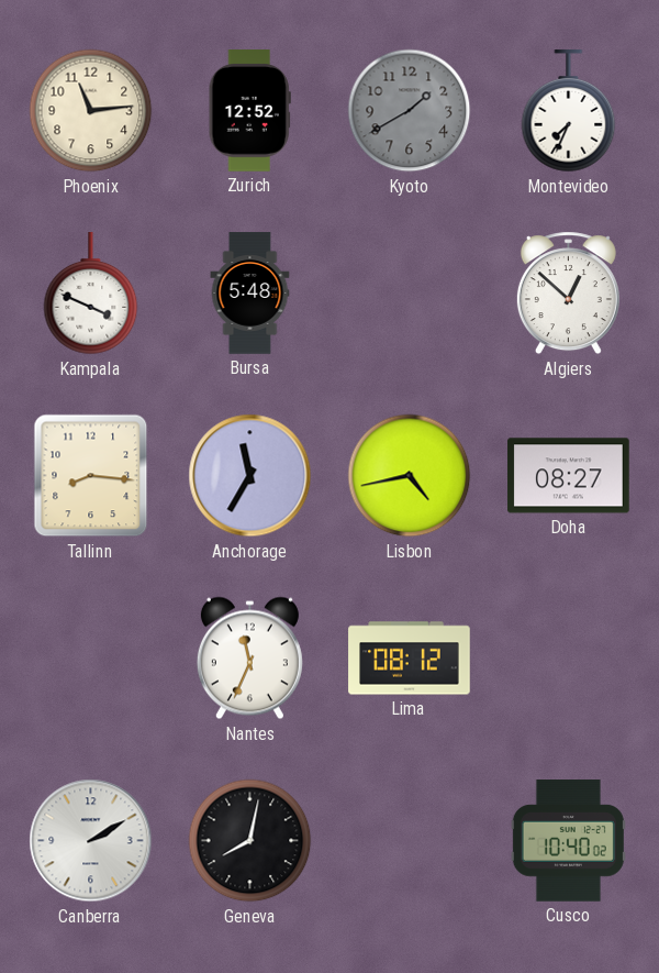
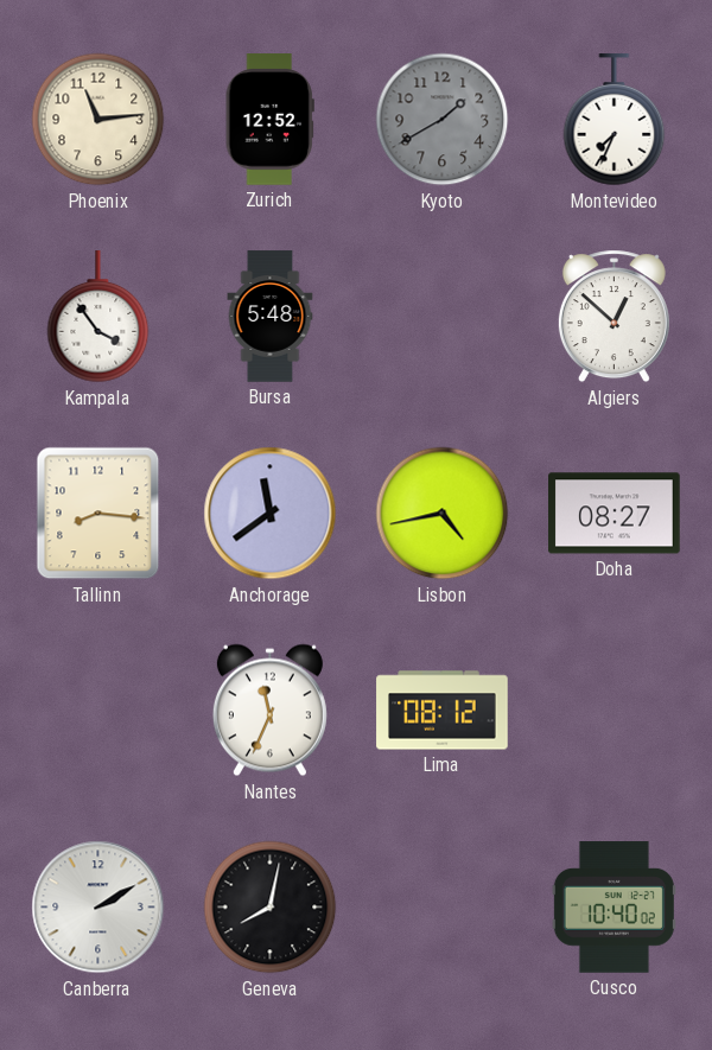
Kampala: 3:49 -> 3:54
Anchorage: 11:35 -> 11:39
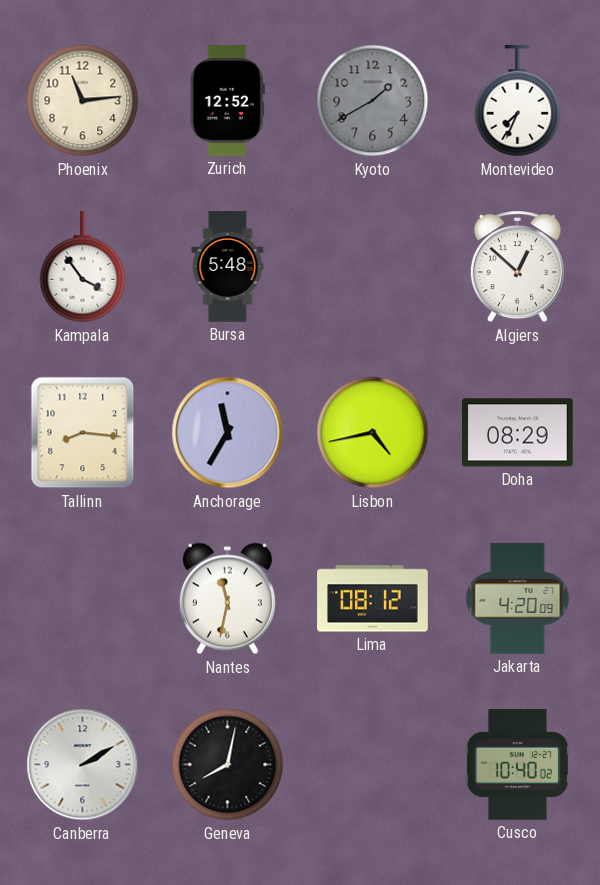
Anchorage: 11:39 -> 11:35
Doha: 08:27 -> 08:29
Nantes: 11:34 -> 11:32
Jakarta: none -> 4:20
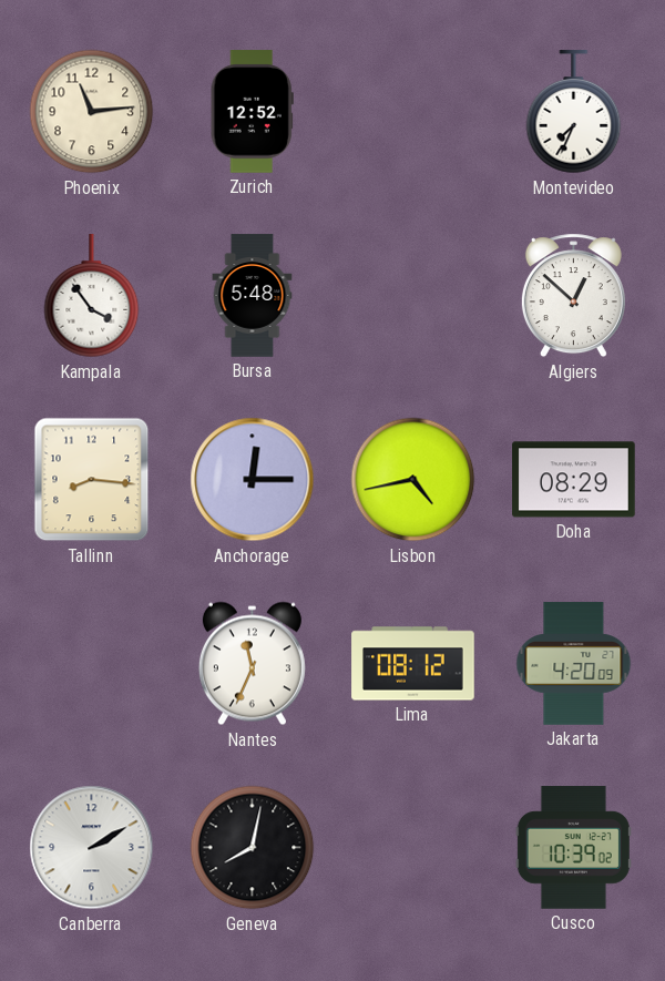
Kyoto: 1:40 -> none
Anchorage: 11:35 -> 12:15
Nantes: 11:32 -> 11:34
Cusco: 10:40 -> 10:39
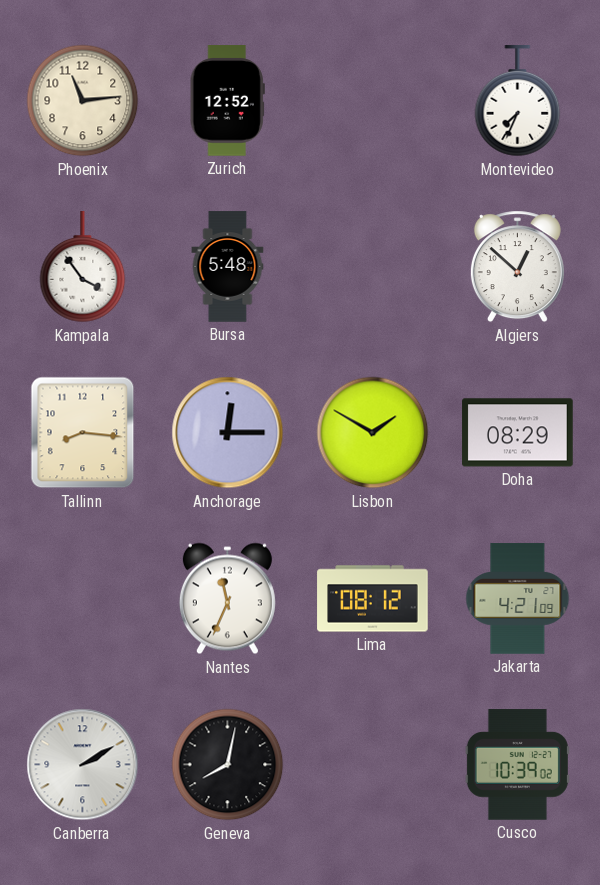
Lisbon: 4:43 -> 1:50
Jakarta: 4:20 -> 4:21
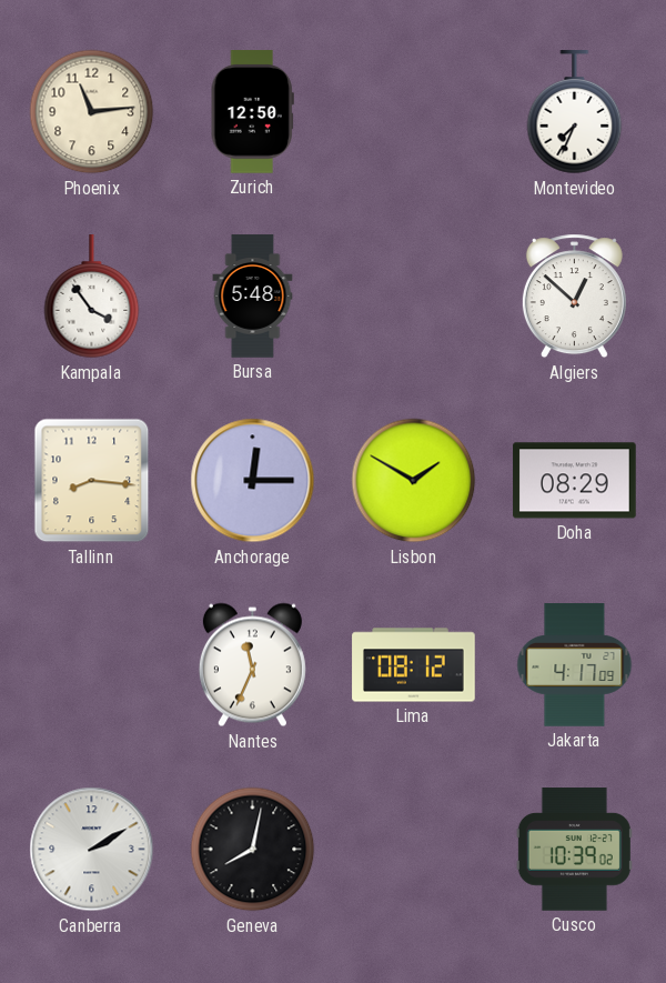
Zurich: 12:52 -> 12:50
Jakarta: 4:21 -> 4:17
